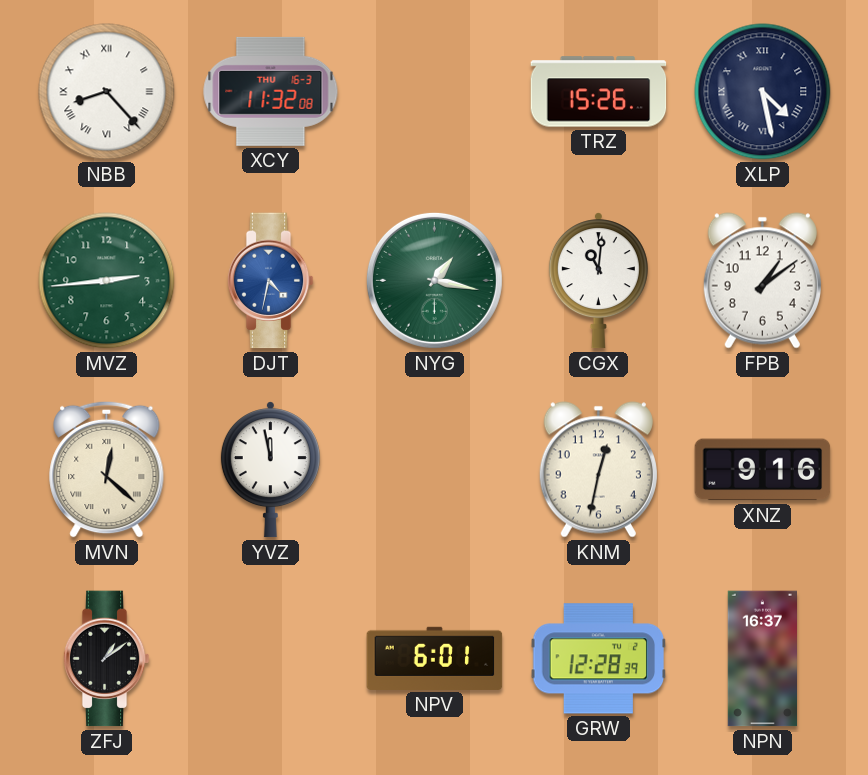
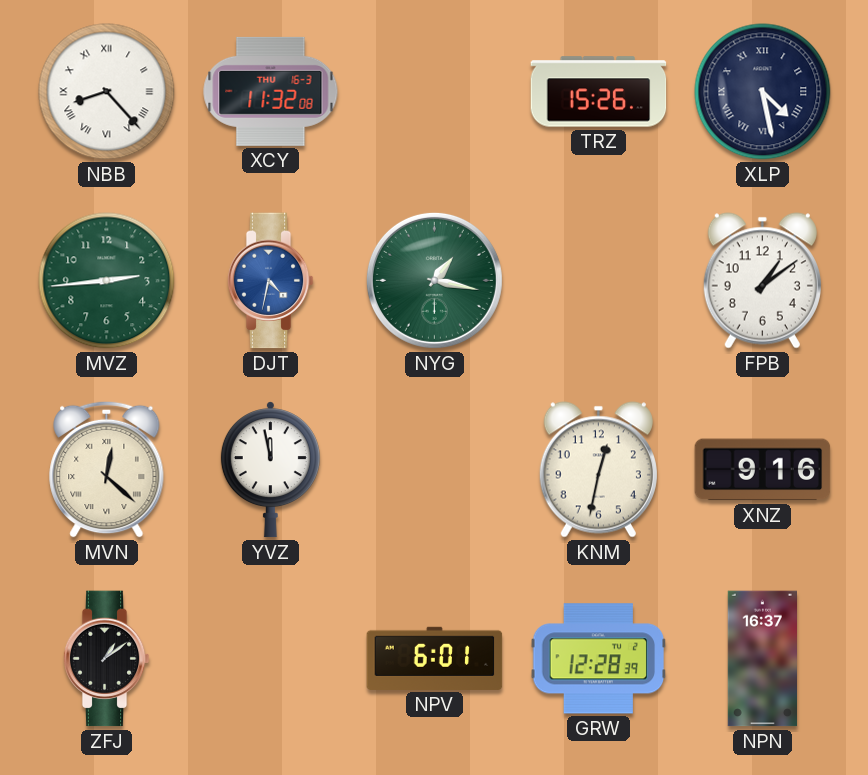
CGX: 11:01 -> none
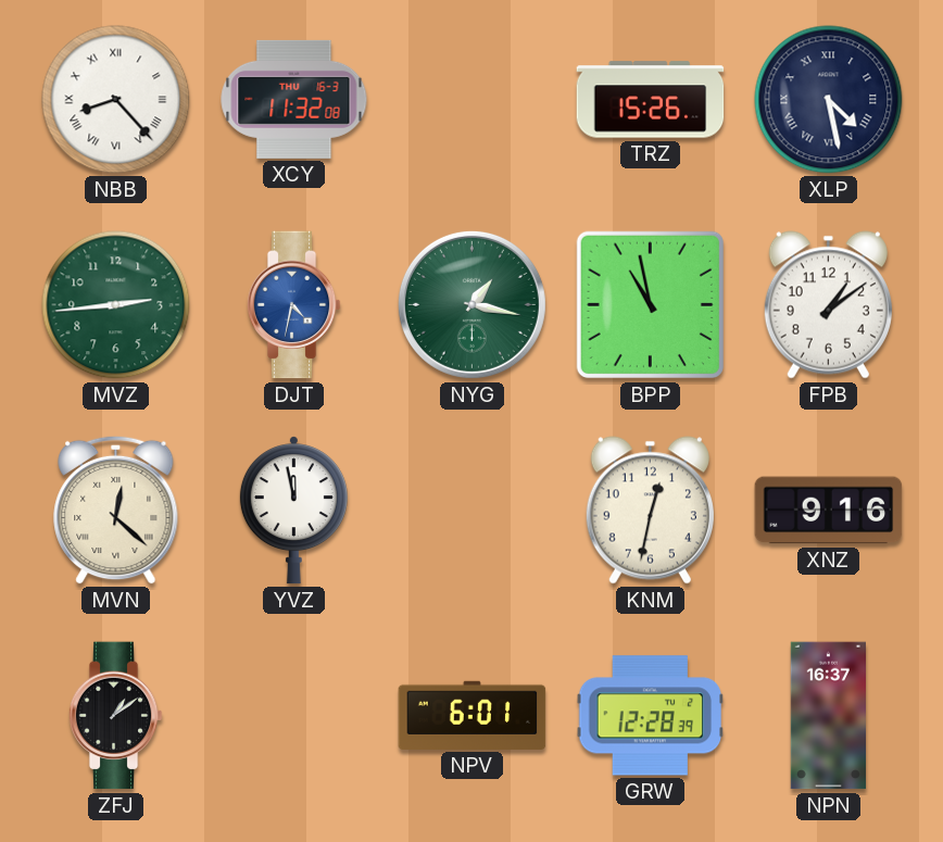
BPP: none -> 10:58
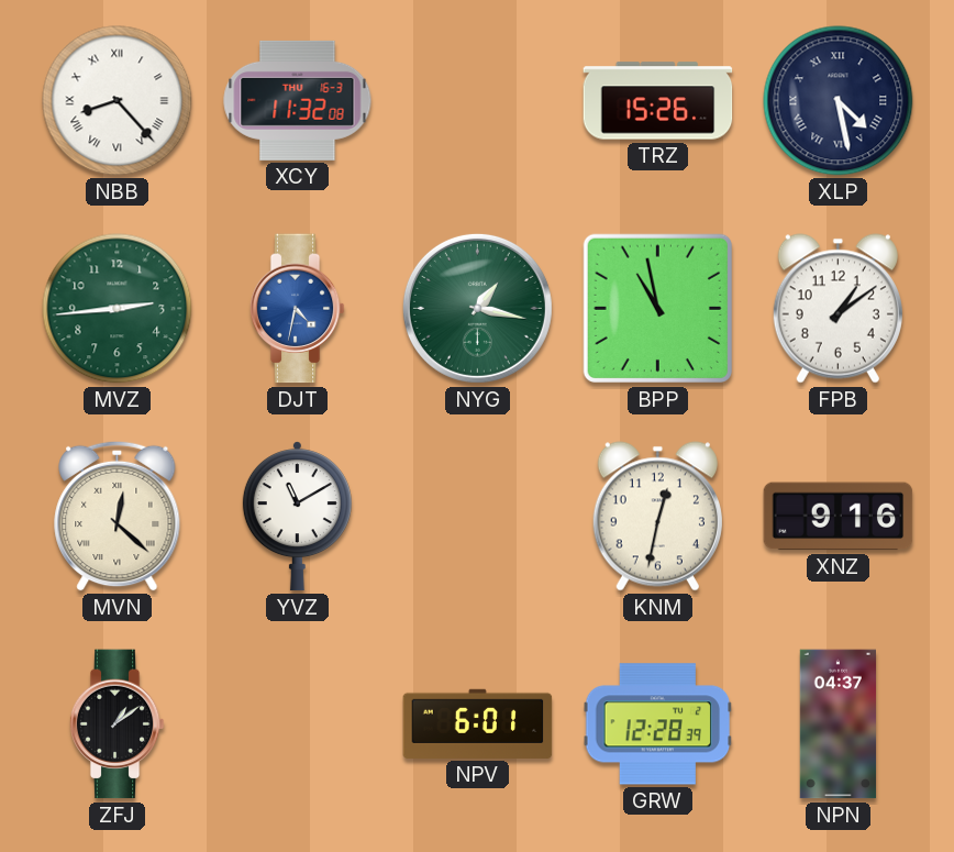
YVZ: 11:58 -> 11:10
NPN: 16:37 -> 04:37
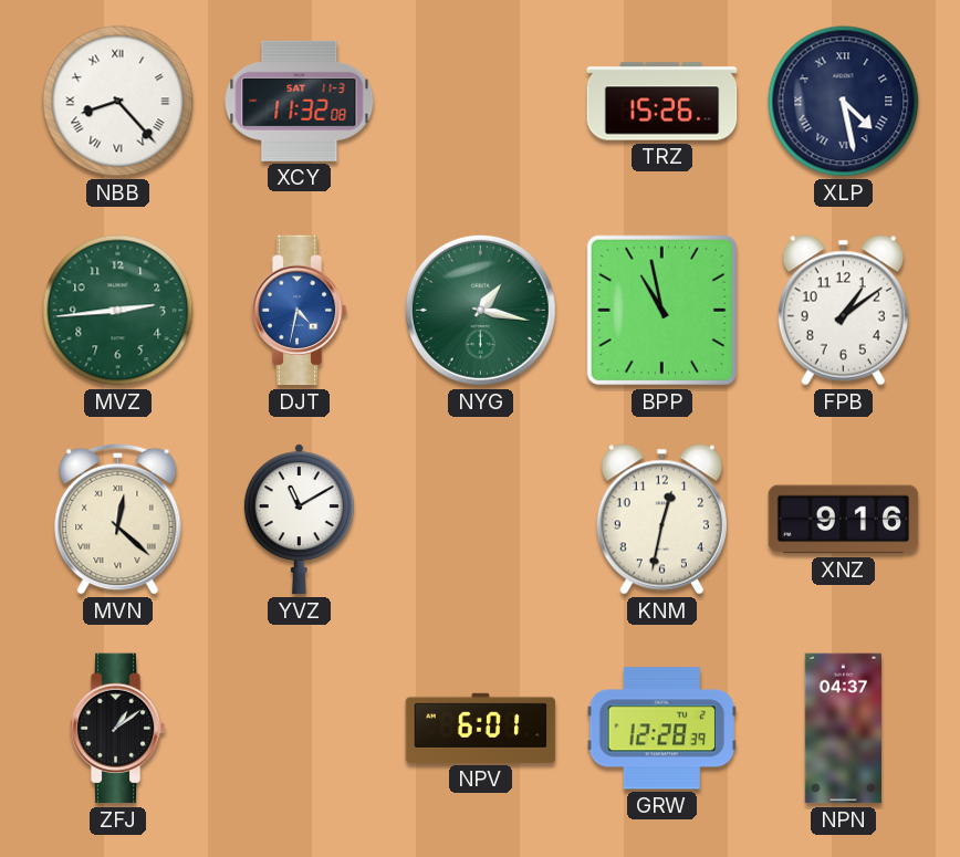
XCY date: THU 16-3 -> SAT 11-3
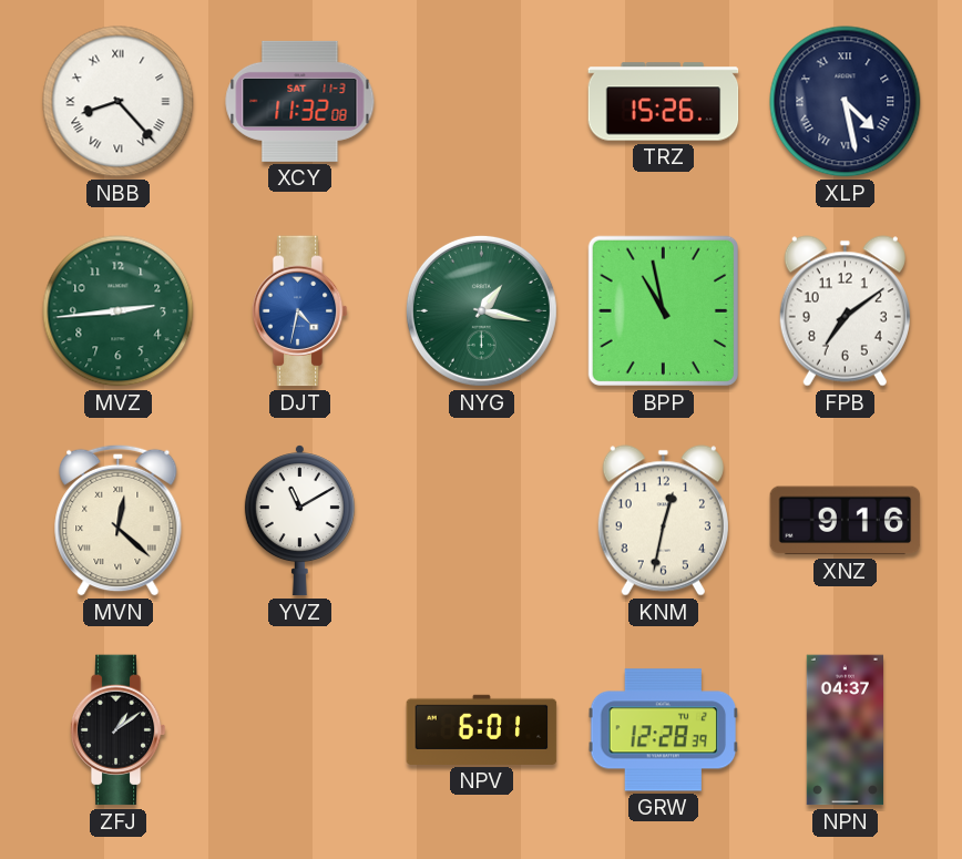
FPB: 1:09 -> 7:09
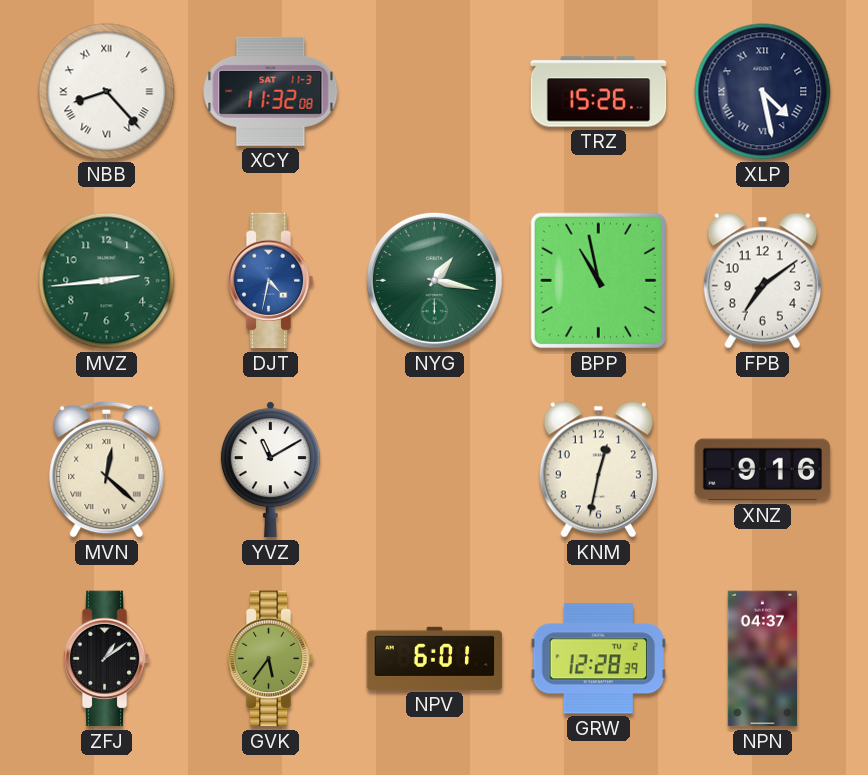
GVK: none -> 5:36
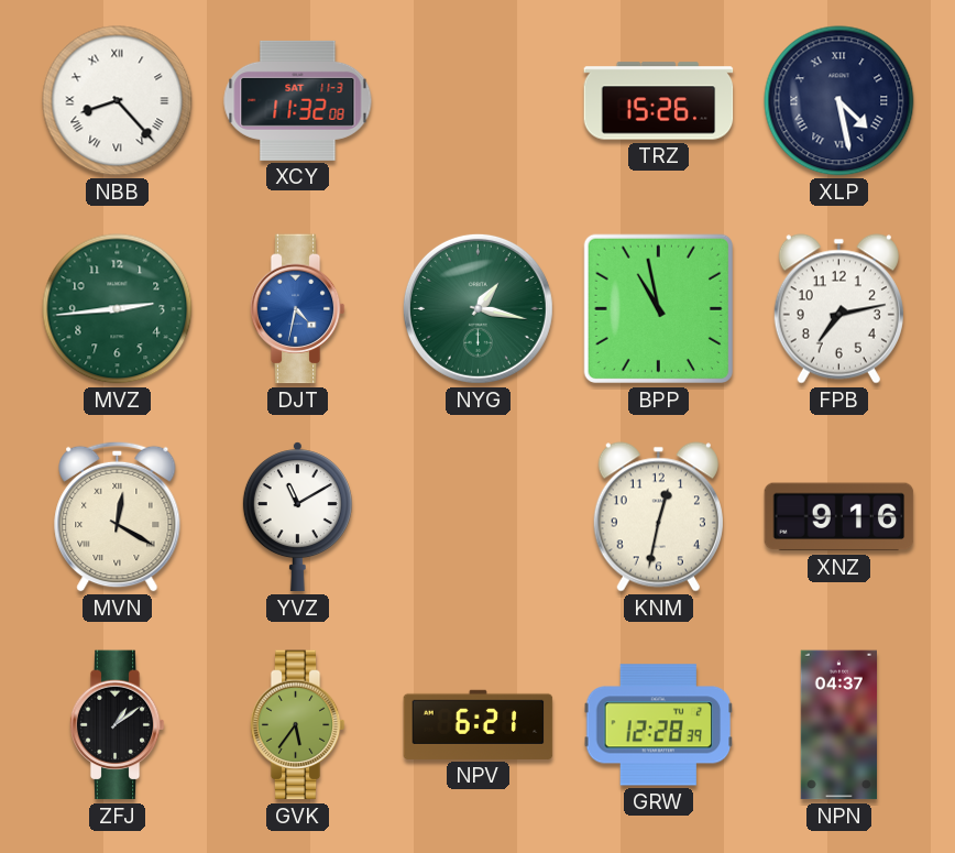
FPB: 7:09 -> 7:13
MVN: 12:22 -> 12:20
NPV: 6:01 -> 6:21
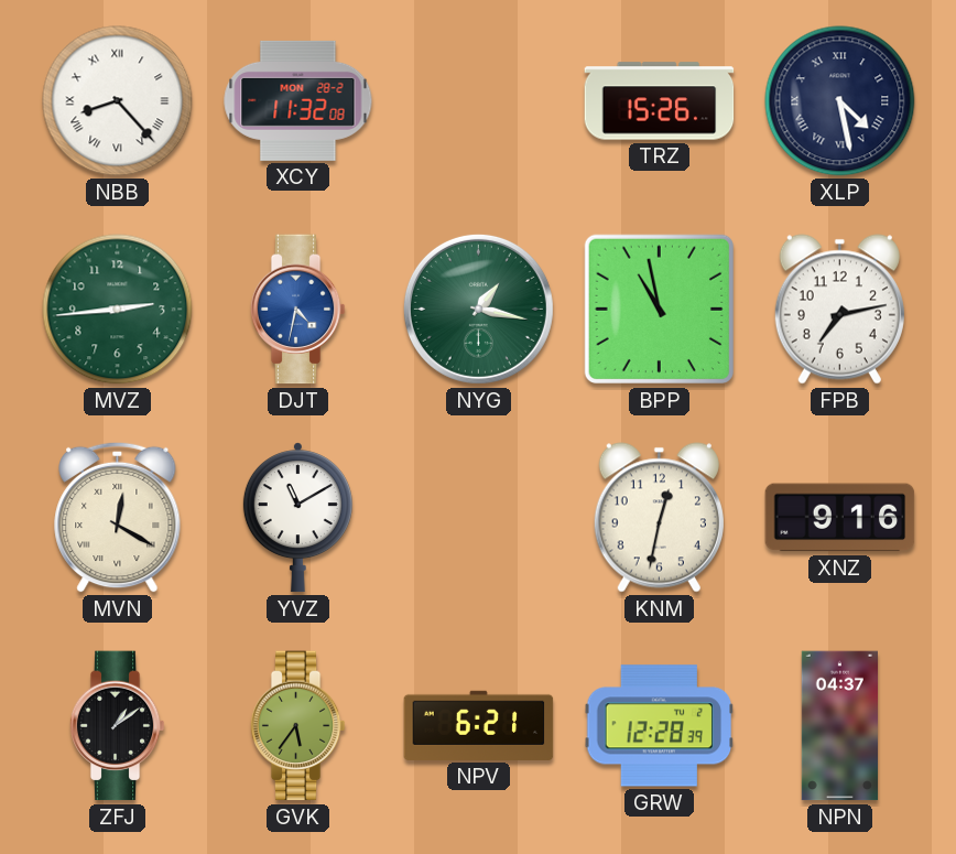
XCY date: SAT 11-3 -> MON 28-2
